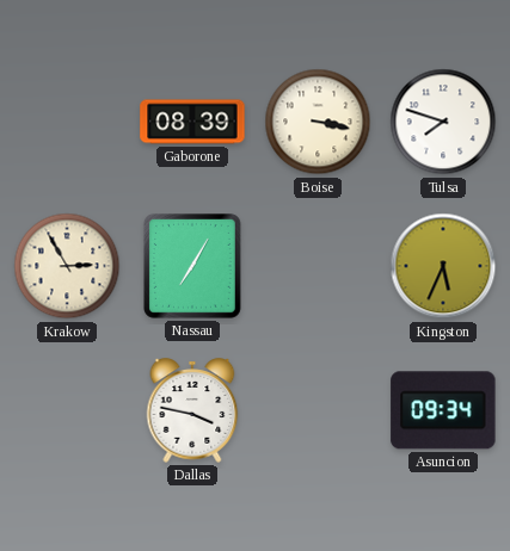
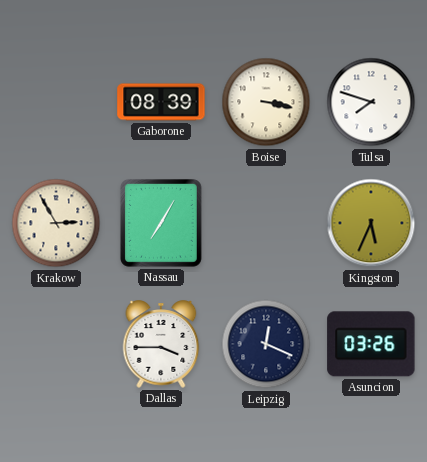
Dallas: 3:47 -> 3:45
Leipzig: none -> 12:19
Asuncion: 09:34 -> 03:26
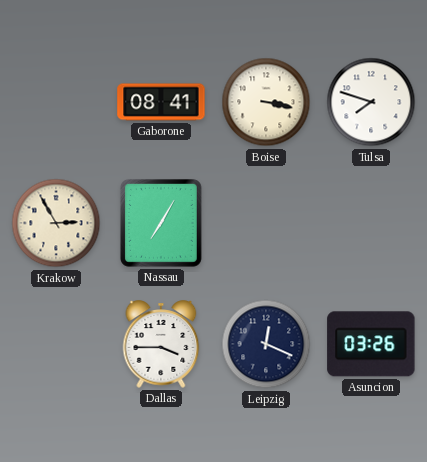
Gaborone: 08:39 -> 08:41
Kingston: 5:34 -> none
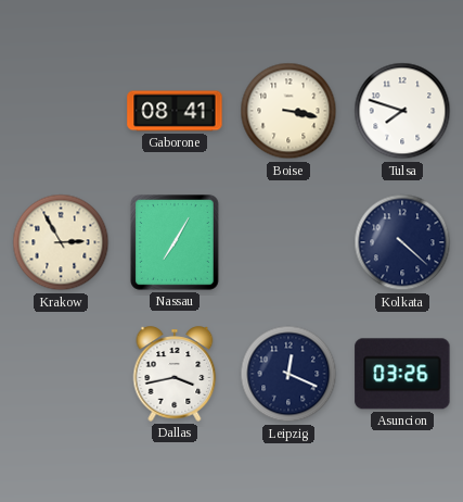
Kolkata: none -> 4:22
Dallas: 3:45 -> 3:43
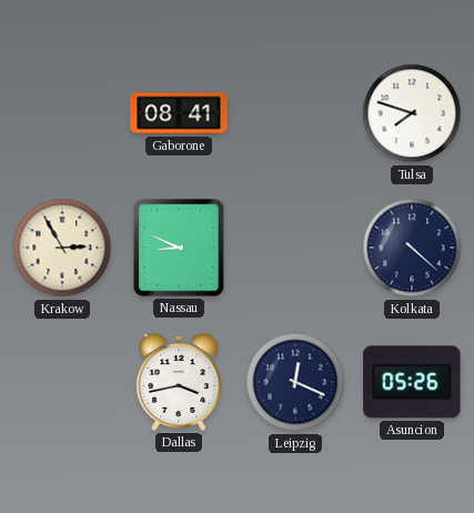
Boise: 3:17 -> none
Nassau: 7:05 -> 8:49
Asuncion: 03:26 -> 05:26
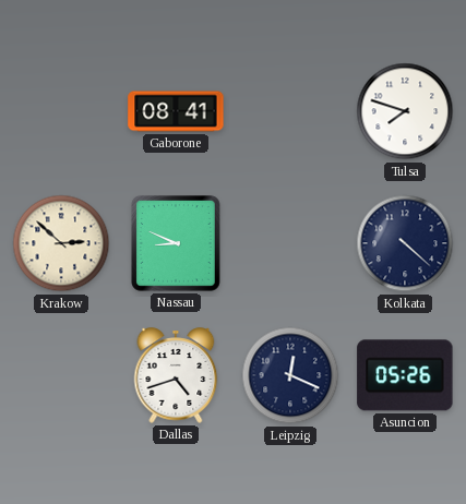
Krakow: 2:55 -> 2:52
Dallas: 3:43 -> 4:42
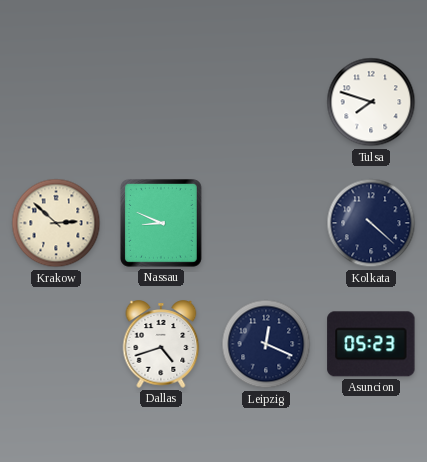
Gaborone: 08:41 -> none
Asuncion: 05:26 -> 05:23
